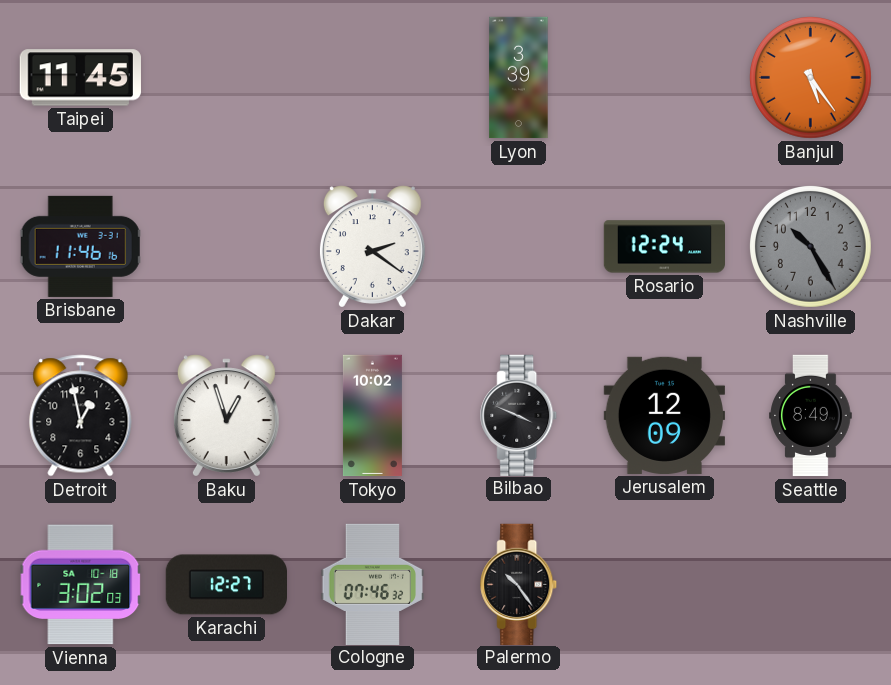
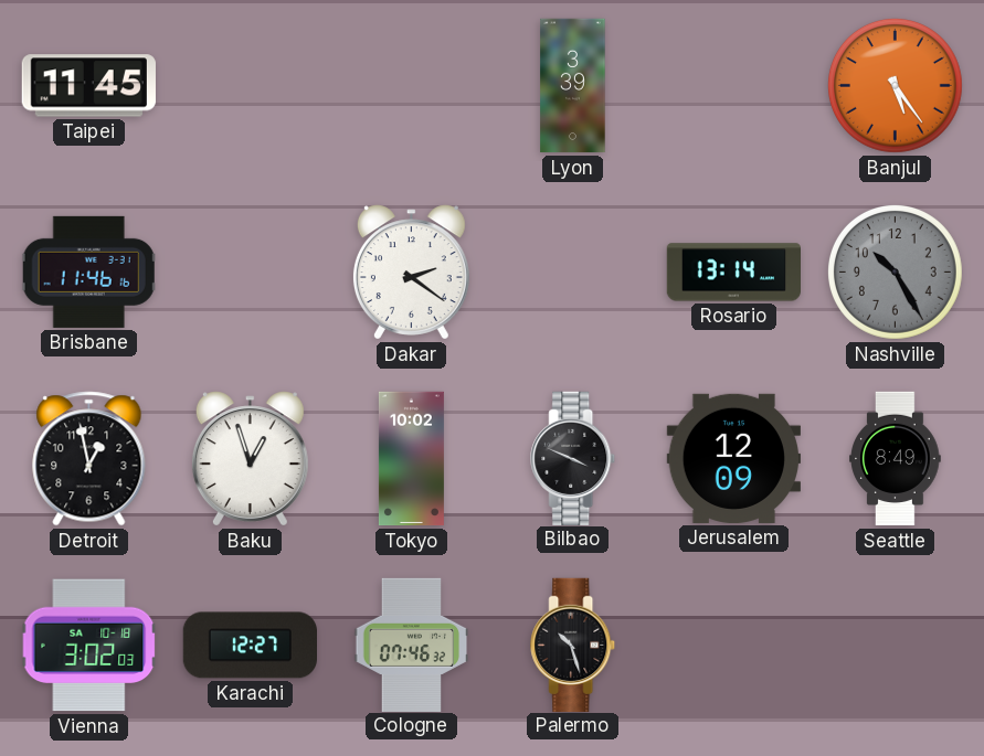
Rosario: 12:24 -> 13:14
Palermo: 10:24 -> 10:27
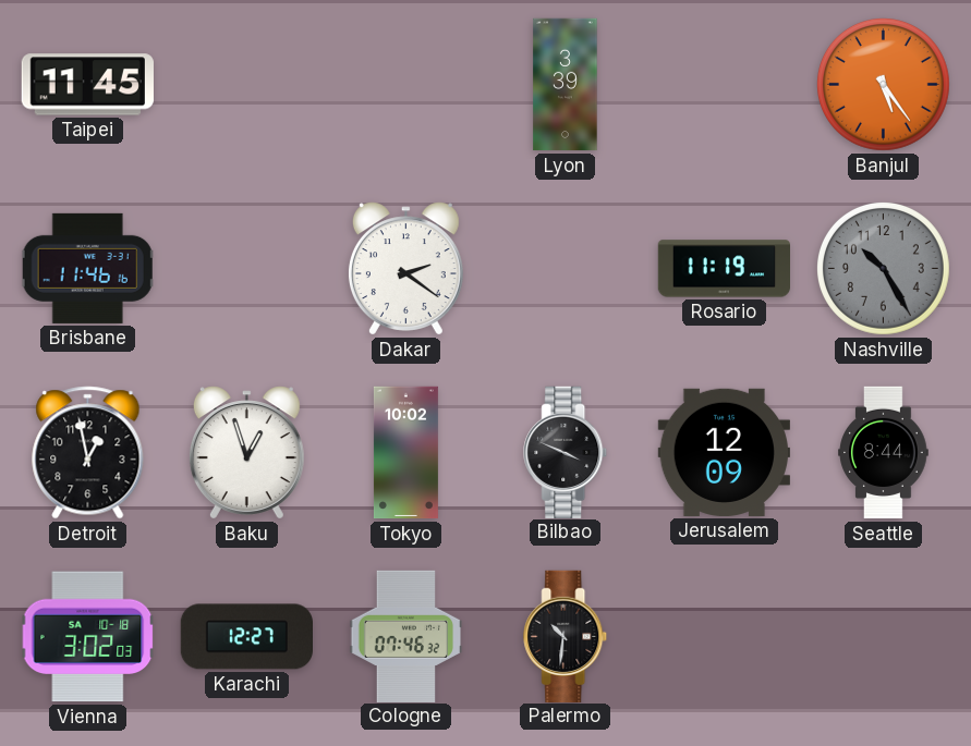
Rosario: 13:14 -> 11:19
Seattle: 8:49 -> 8:44
Palermo: 10:27 -> 10:31
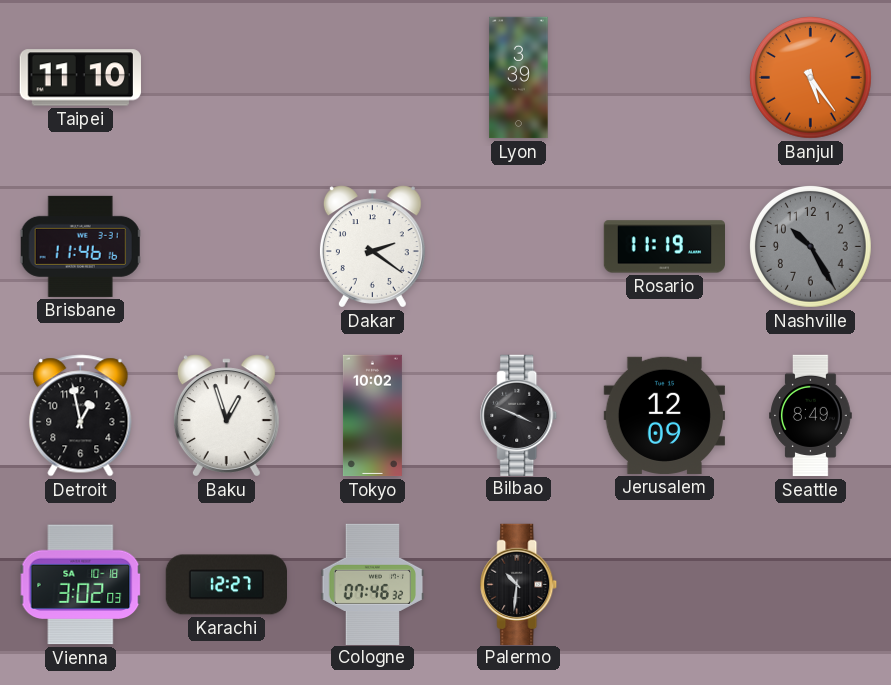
Taipei: 11:45 -> 11:10
Seattle: 8:44 -> 8:49
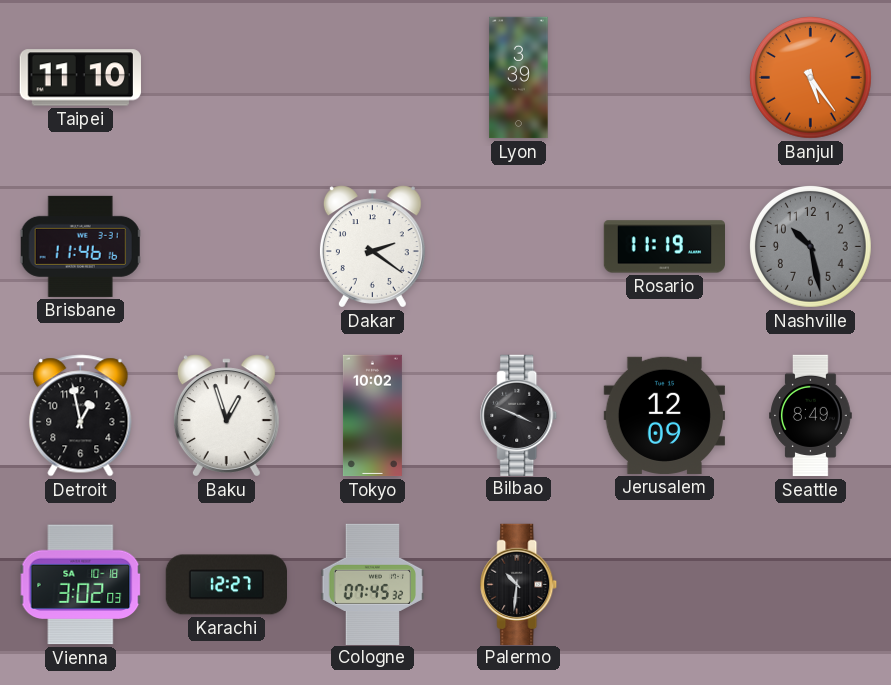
Nashville: 10:25 -> 10:28
Cologne: 07:46 -> 07:45
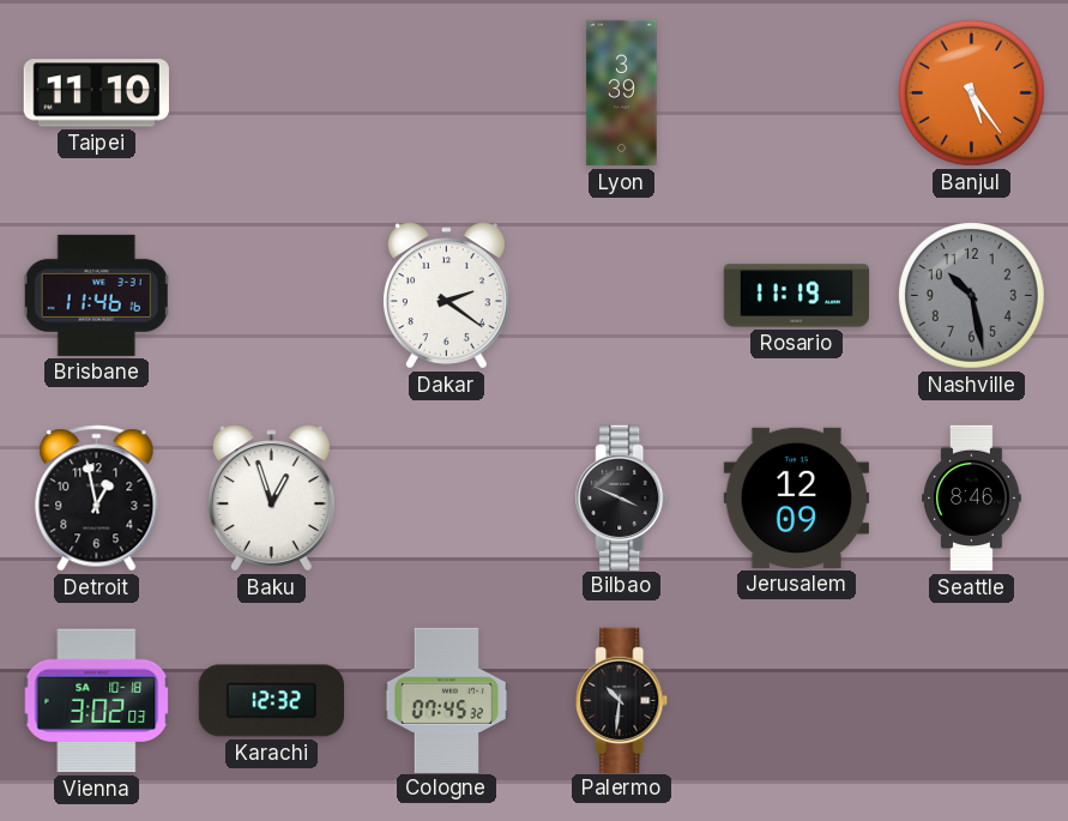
Tokyo: 10:02 -> none
Seattle: 8:49 -> 8:46
Karachi: 12:27 -> 12:32
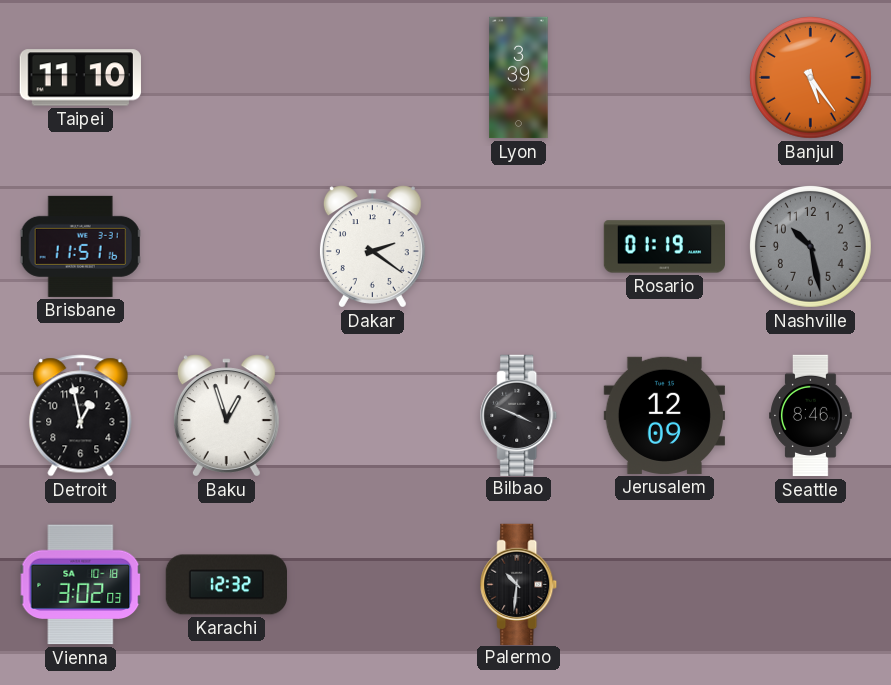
Brisbane: 11:46 -> 11:51
Rosario: 11:19 -> 01:19
Cologne: 07:45 -> none
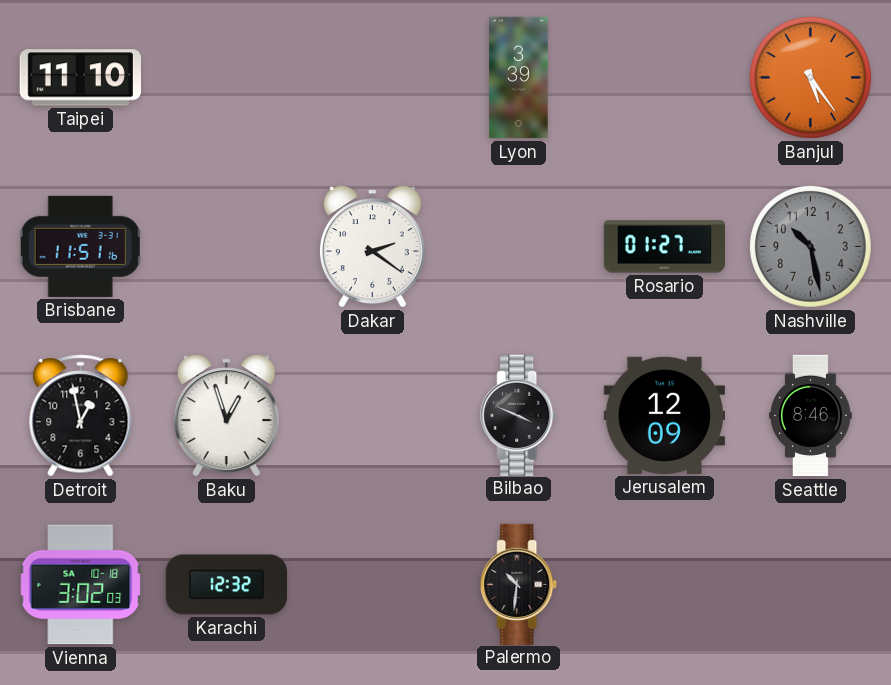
Rosario: 01:19 -> 01:27
